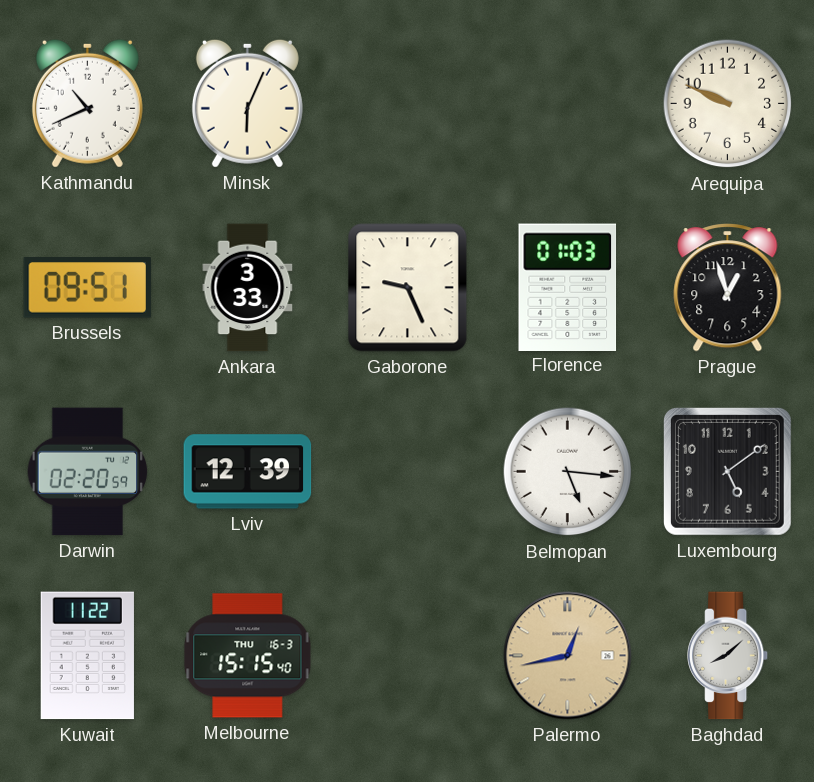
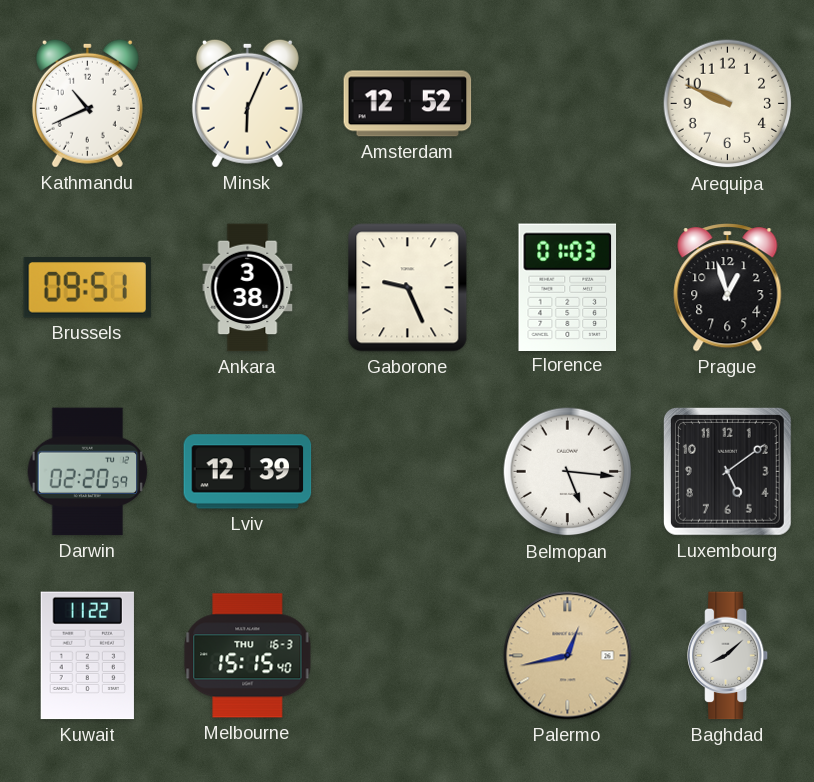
Amsterdam: none -> 12:52
Ankara: 3:33 -> 3:38
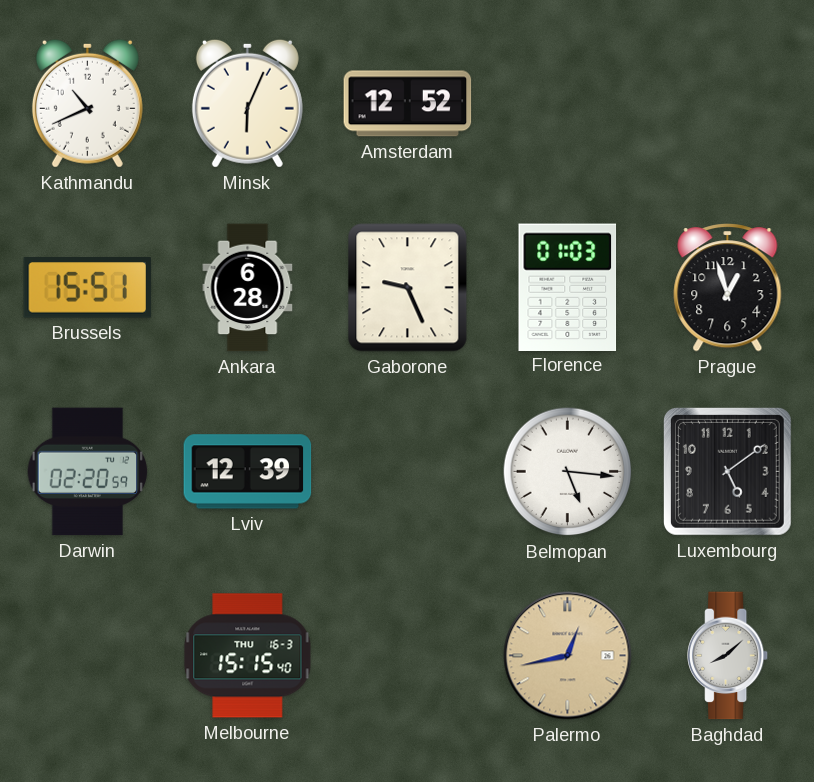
Arequipa: 9:49 -> none
Brussels: 09:51 -> 15:51
Ankara: 3:38 -> 6:28
Kuwait: 11:22 -> none
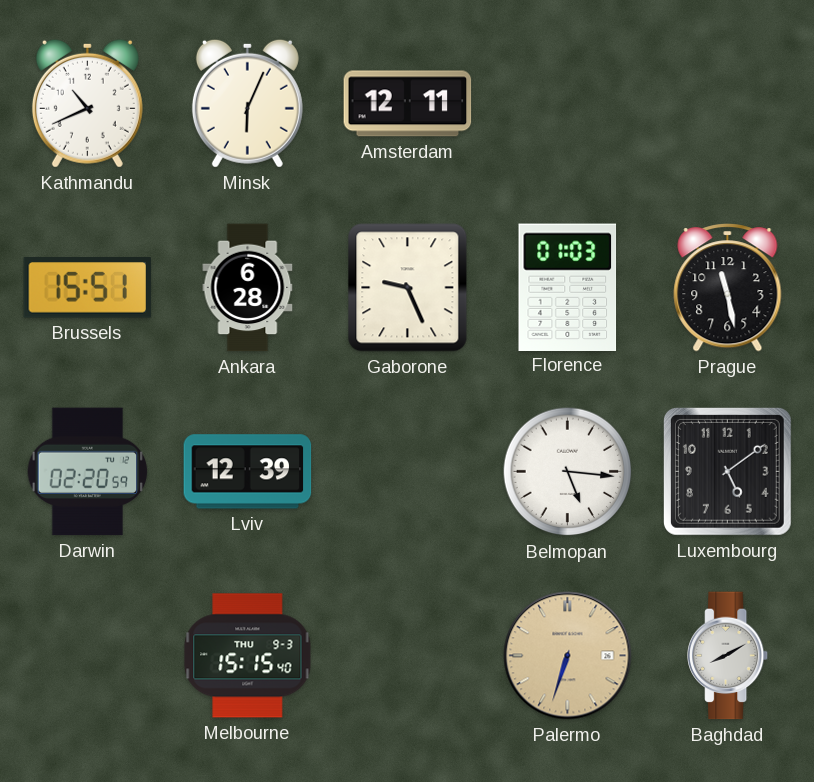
Amsterdam: 12:52 -> 12:11
Prague: 12:57 -> 11:28
Melbourne date: THU 16-3 -> THU 9-3
Palermo: 12:43 -> 6:33
Baghdad: 8:08 -> 8:10
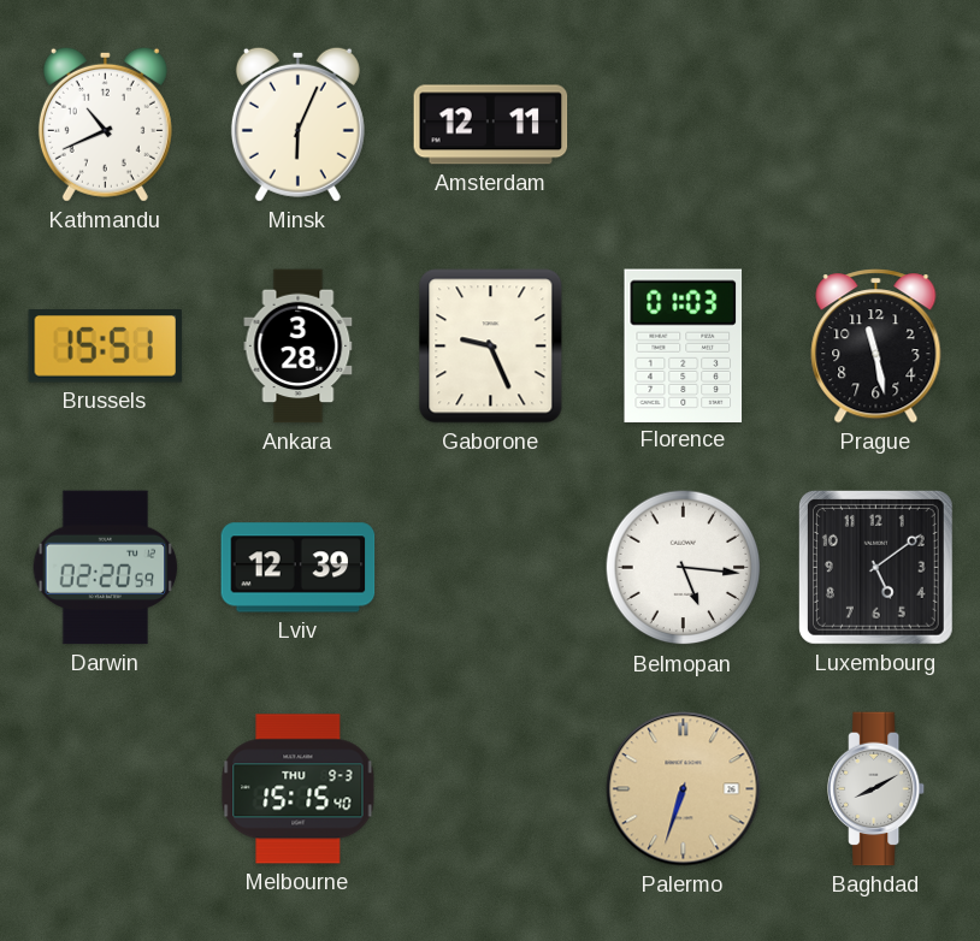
Ankara: 6:28 -> 3:28
